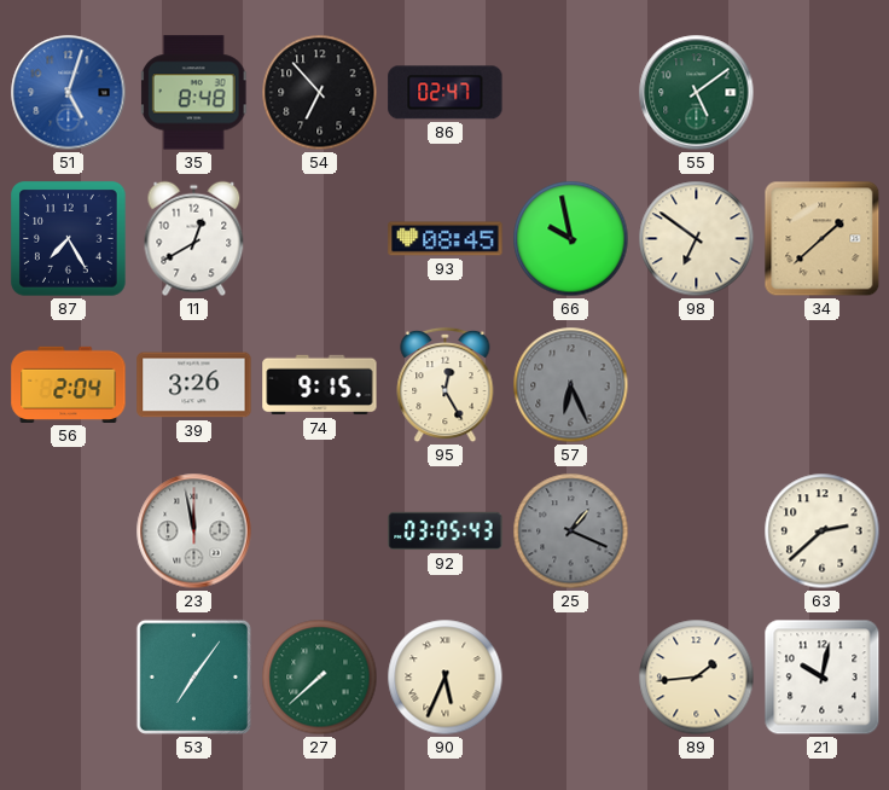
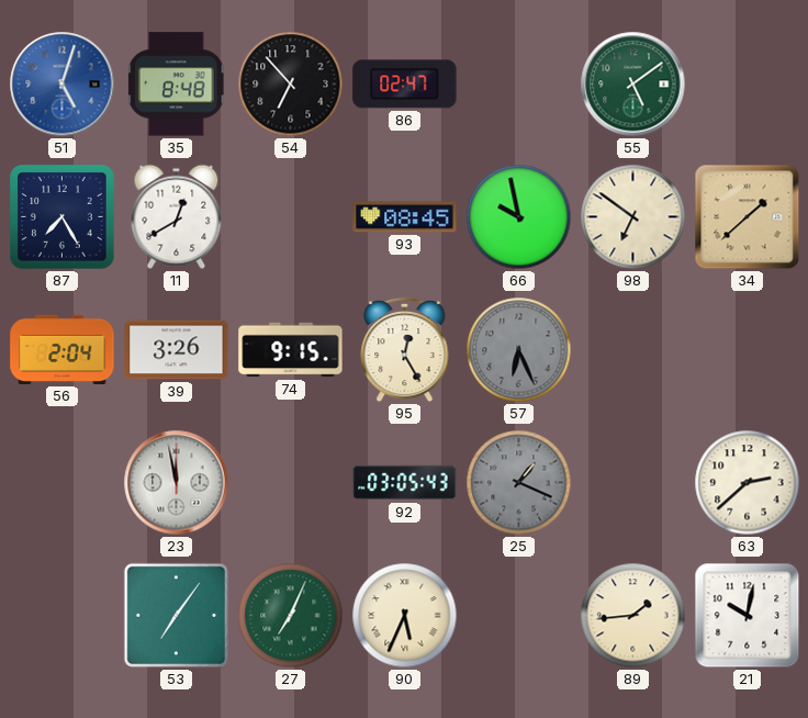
27: 7:38 -> 7:04
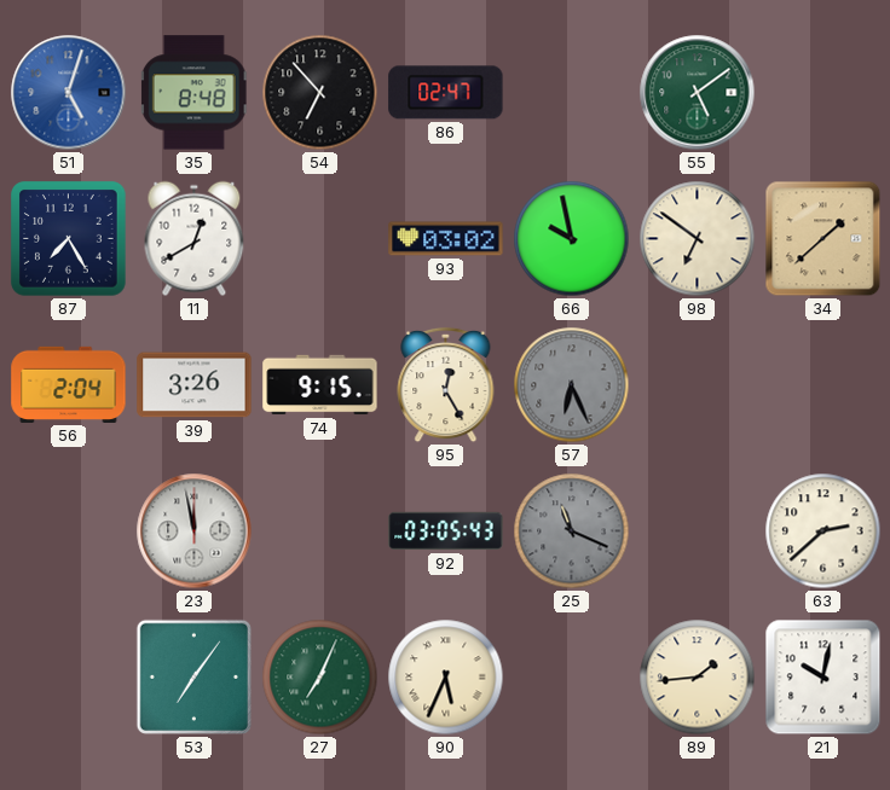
93: 08:45 -> 03:02
25: 1:19 -> 11:19
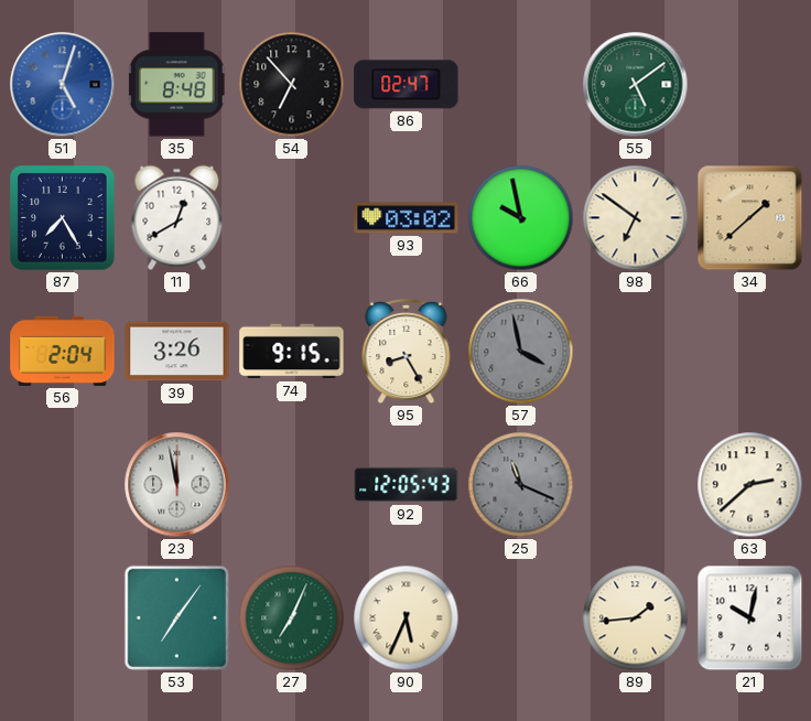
95: 12:25 -> 8:25
57: 6:26 -> 3:58
92: 03:05 -> 12:05
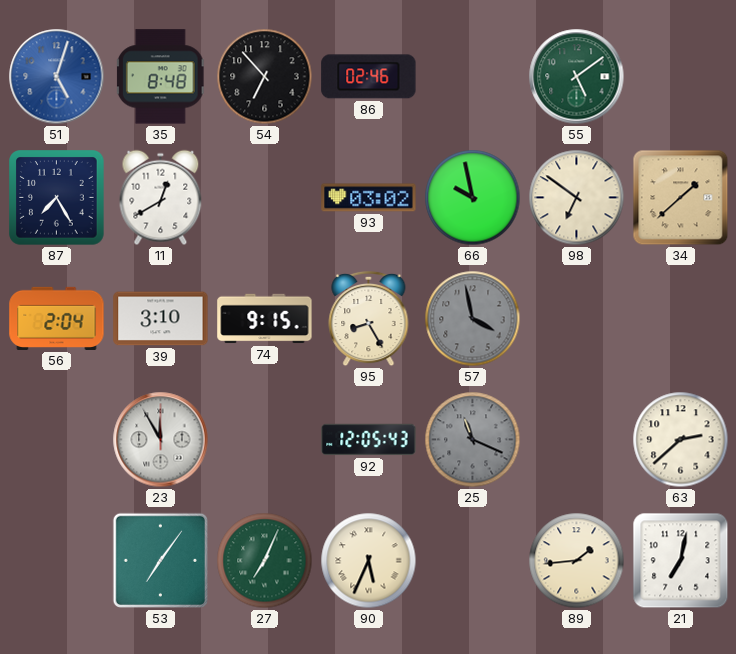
86: 02:47 -> 02:46
39: 3:26 -> 3:10
23: 11:58 -> 11:55
21: 10:02 -> 7:02
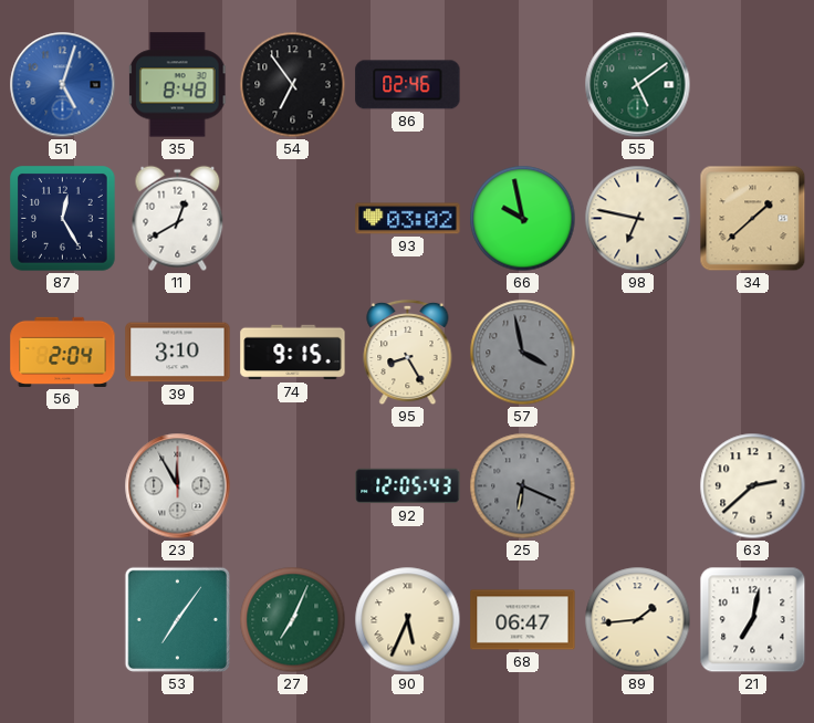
54: 6:53 -> 6:54
87: 7:25 -> 12:25
98: 6:51 -> 6:47
25: 11:19 -> 6:19
68: none -> 06:47
